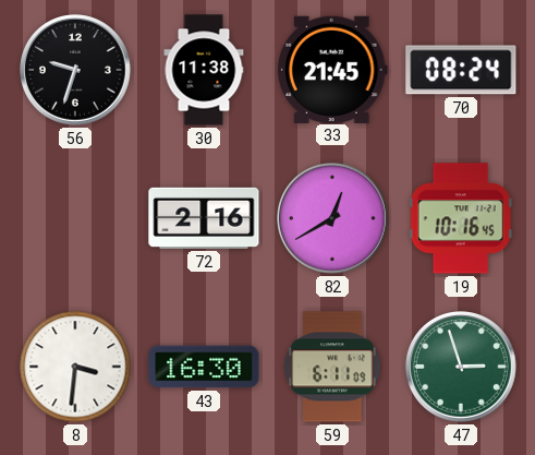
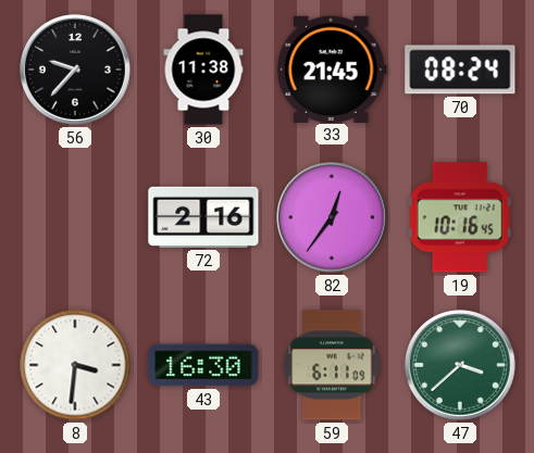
56: 9:33 -> 9:37
82: 12:40 -> 12:36
47: 2:57 -> 3:38
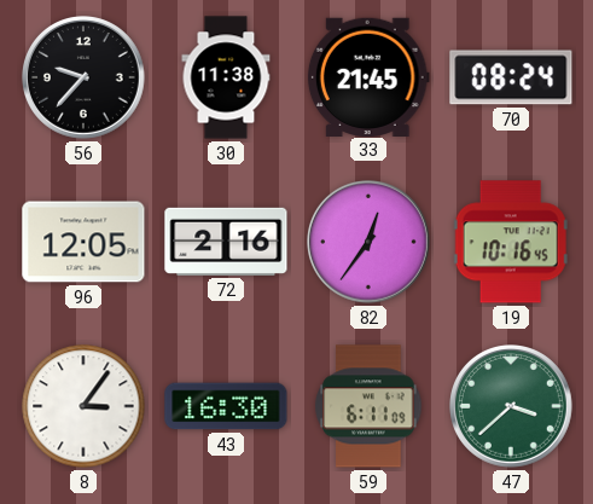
96: none -> 12:05
8: 3:31 -> 3:06
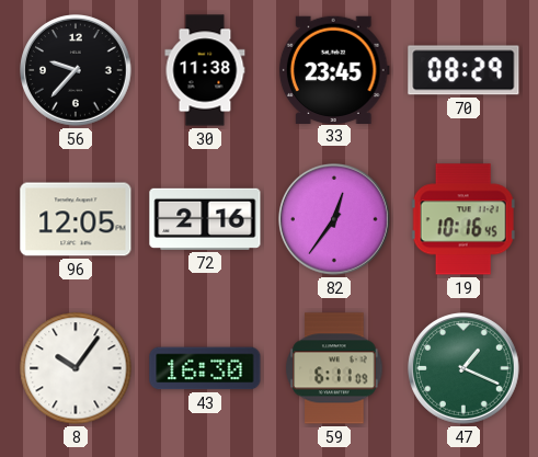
33: 21:45 -> 23:45
70: 08:24 -> 08:29
8: 3:06 -> 10:06
47: 3:38 -> 1:19
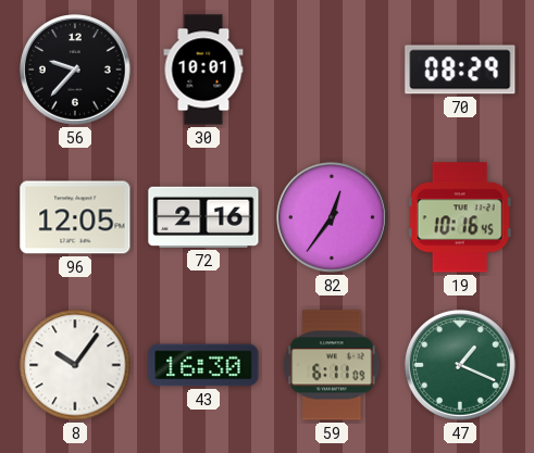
30: 11:38 -> 10:01
33: 23:45 -> none
